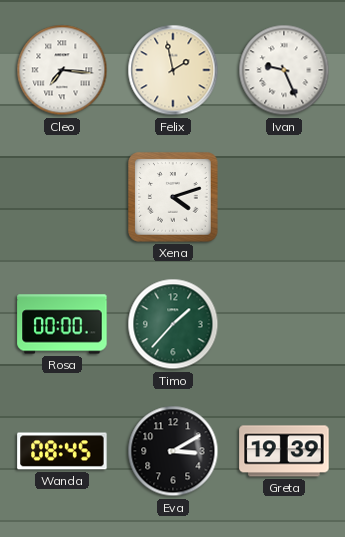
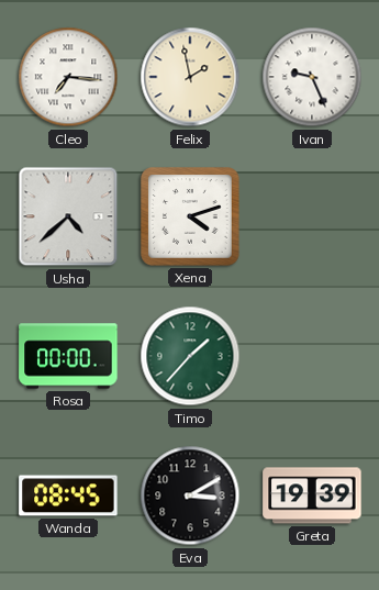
Usha: none -> 4:38
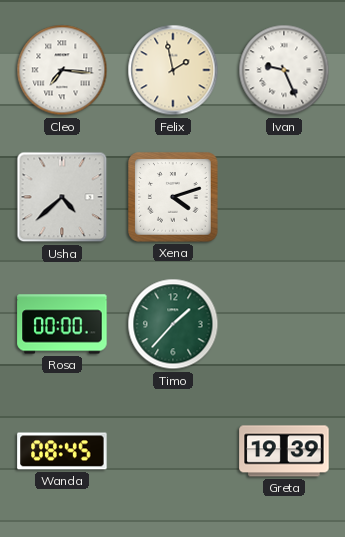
Eva: 3:10 -> none
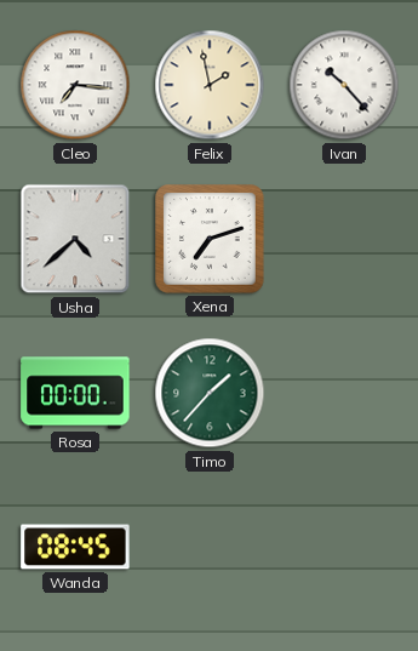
Ivan: 9:26 -> 10:23
Xena: 4:12 -> 7:12
Greta: 19:39 -> none
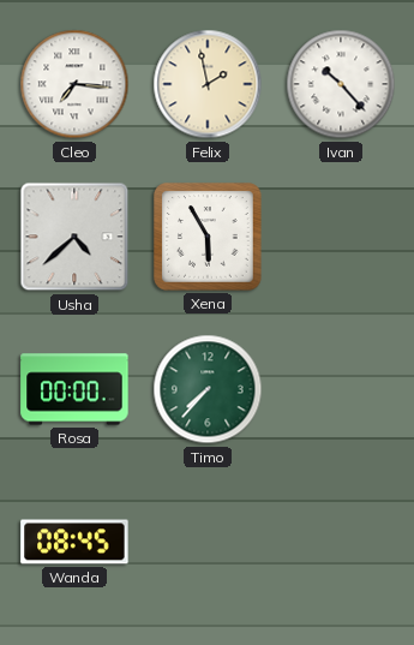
Xena: 7:12 -> 5:55
Timo: 1:37 -> 7:37
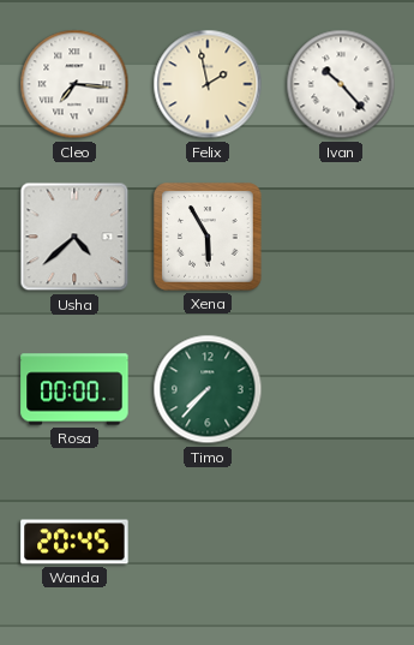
Wanda: 08:45 -> 20:45
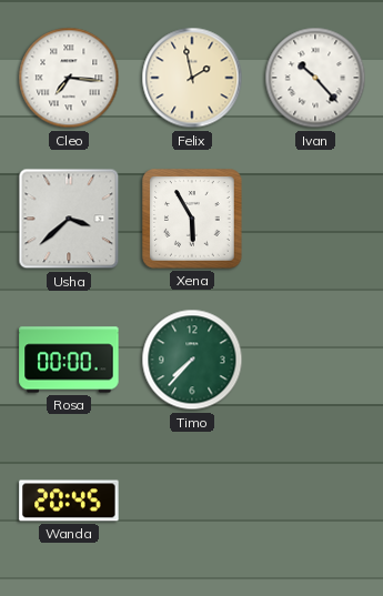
Usha: 4:38 -> 3:38
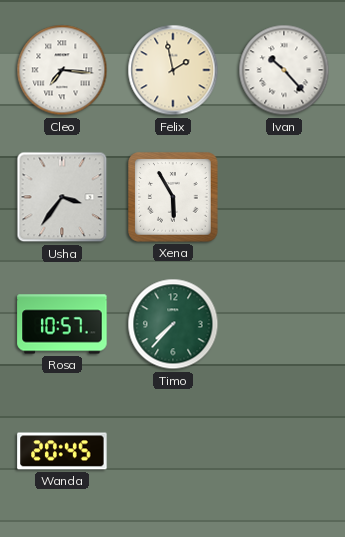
Usha: 3:38 -> 3:36
Rosa: 00:00 -> 10:57
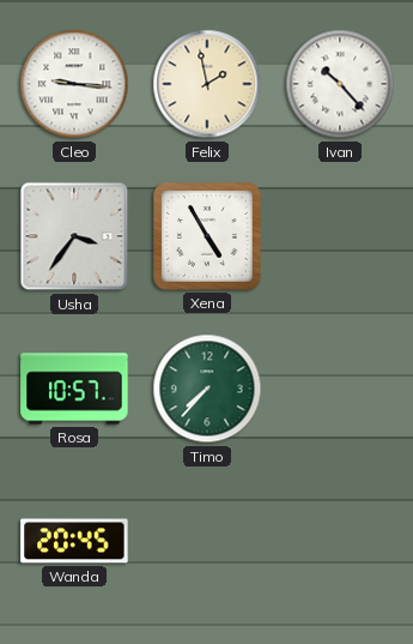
Cleo: 7:16 -> 9:16
Xena: 5:55 -> 4:55
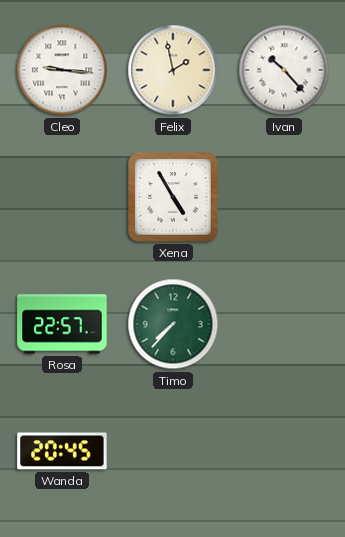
Usha: 3:36 -> none
Rosa: 10:57 -> 22:57
